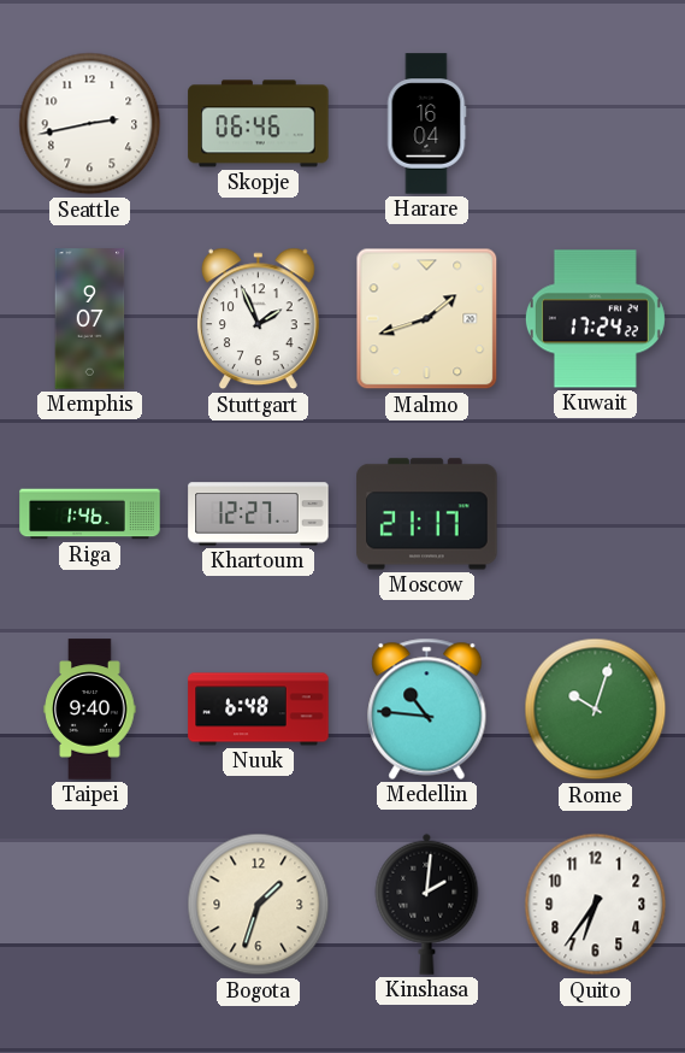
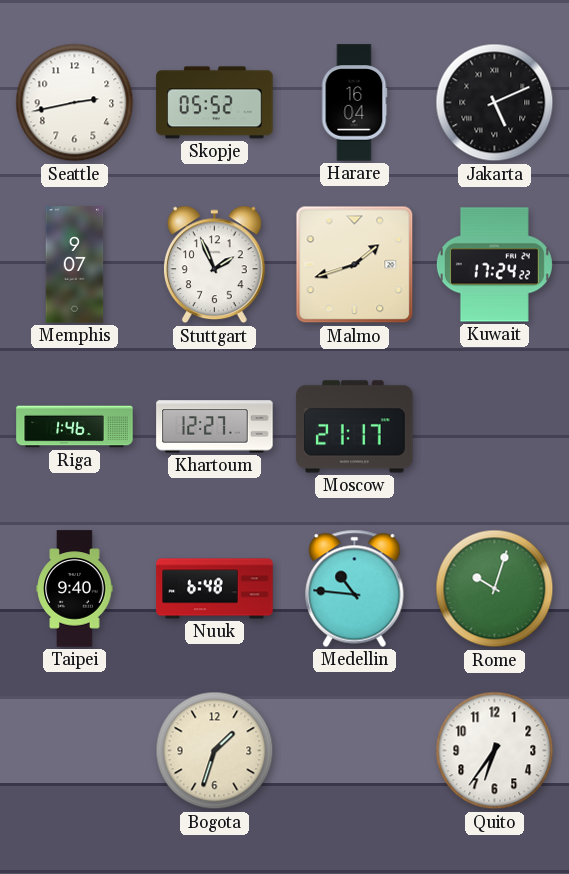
Skopje: 06:46 -> 05:52
Jakarta: none -> 5:11
Kinshasa: 2:01 -> none
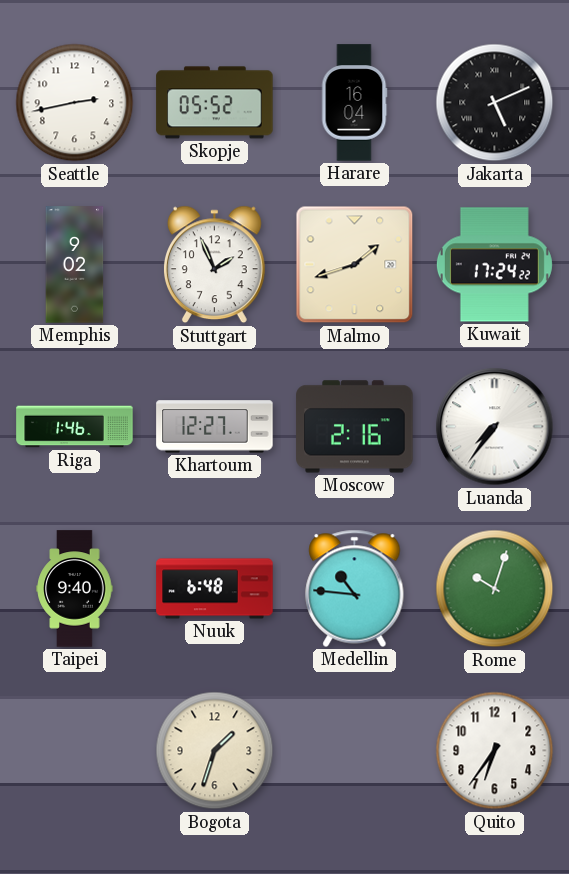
Memphis: 9:07 -> 9:02
Moscow: 21:17 -> 2:16
Luanda: none -> 7:36
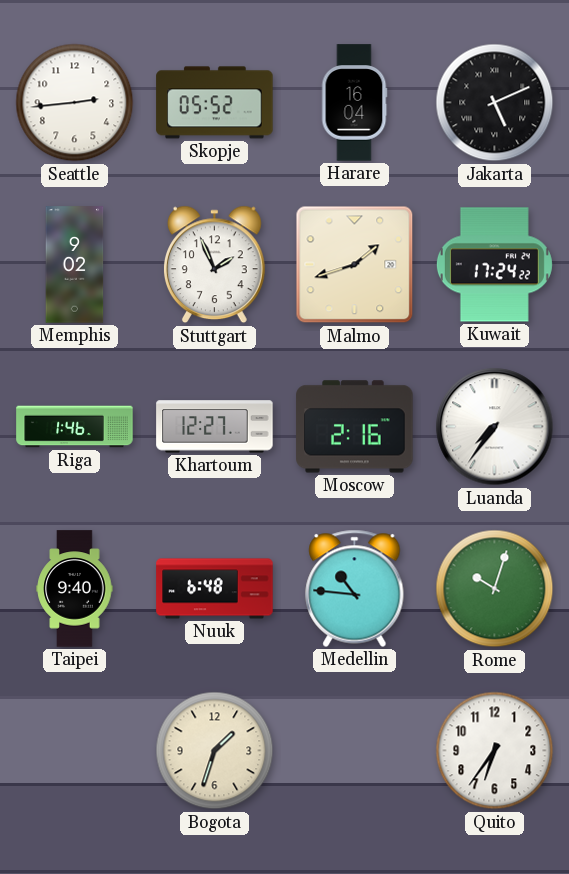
Seattle: 2:43 -> 2:44
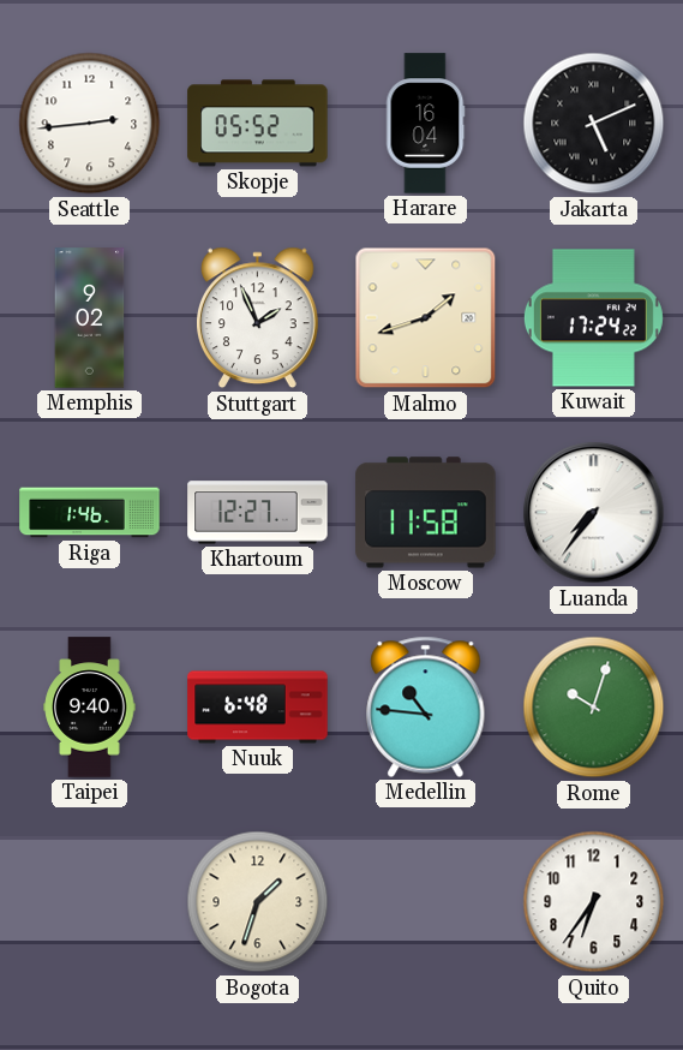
Moscow: 2:16 -> 11:58
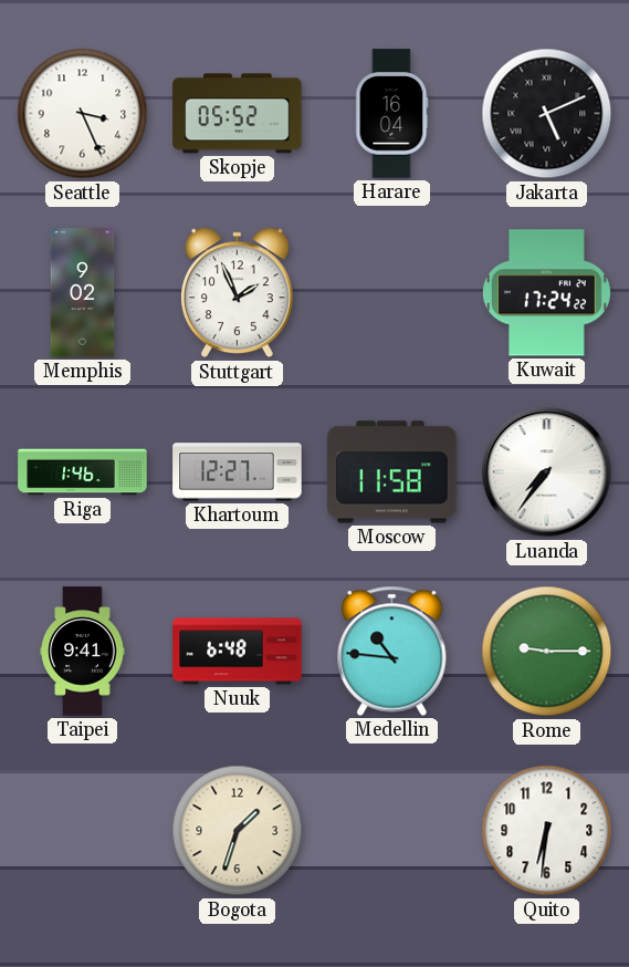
Seattle: 2:44 -> 3:26
Malmo: 1:42 -> none
Taipei: 9:40 -> 9:41
Rome: 10:03 -> 9:15
Quito: 6:36 -> 6:31
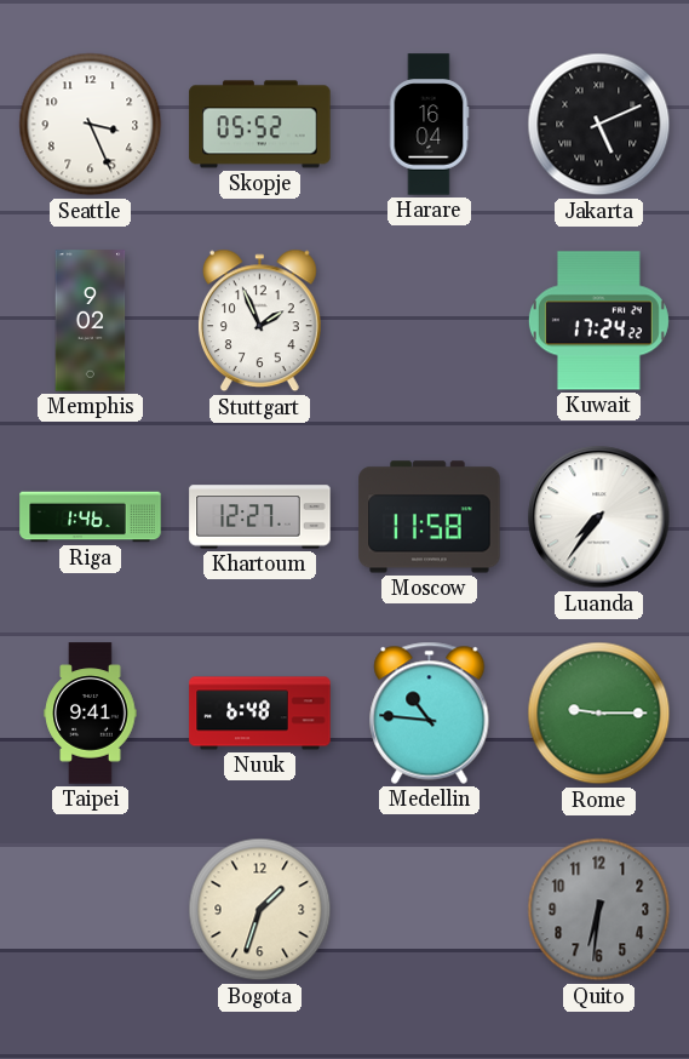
Quito dial: white -> grey
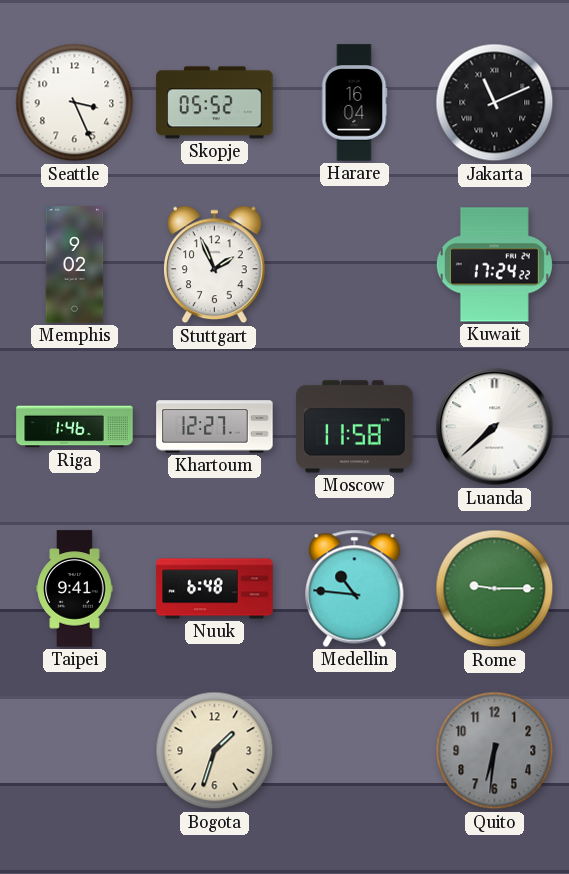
Jakarta: 5:11 -> 11:11
Luanda: 7:36 -> 7:38
